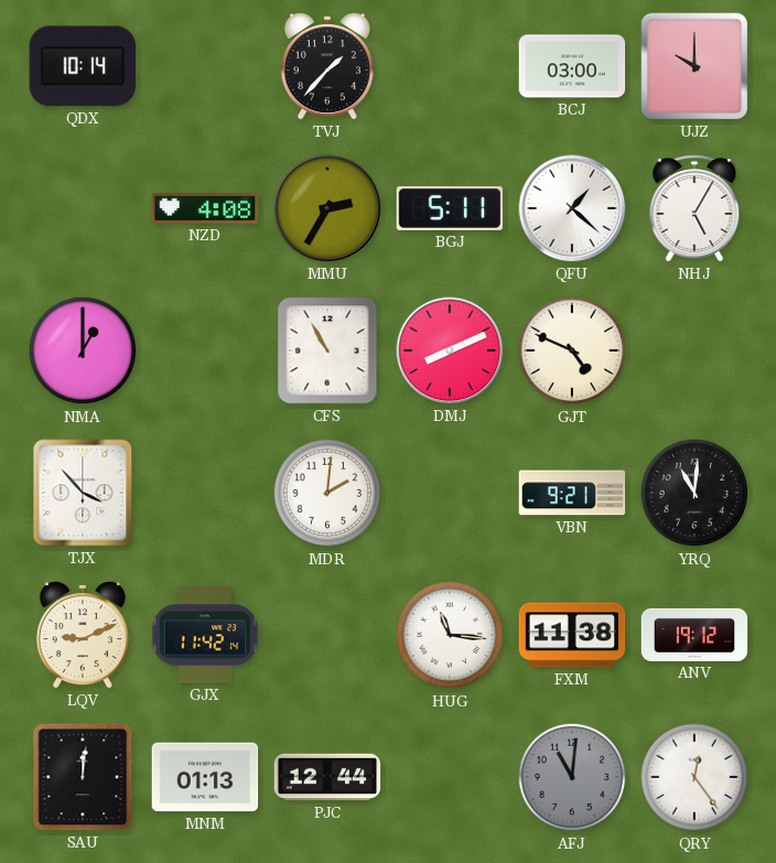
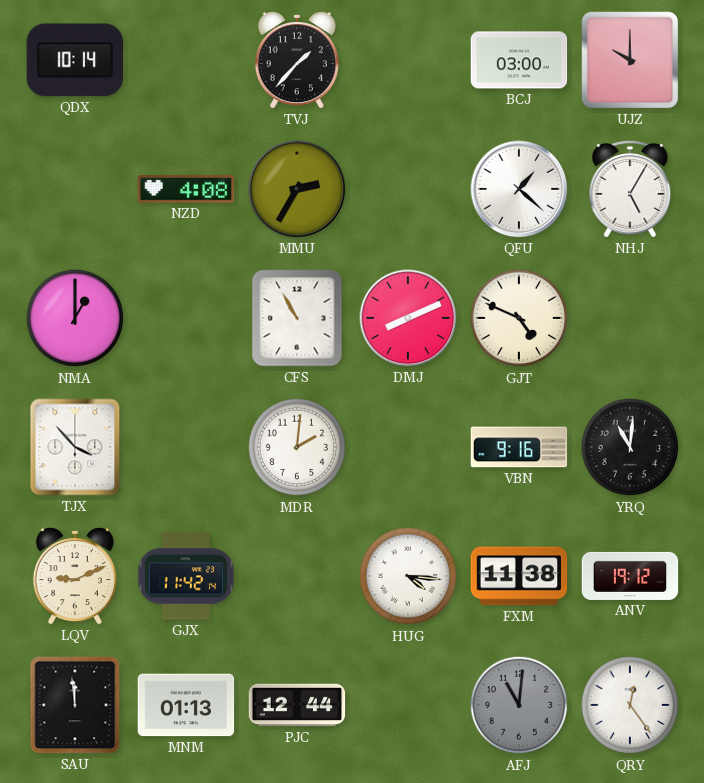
BGJ: 5:11 -> none
VBN: 9:21 -> 9:16
HUG: 11:16 -> 4:16
SAU: 12:01 -> 11:59
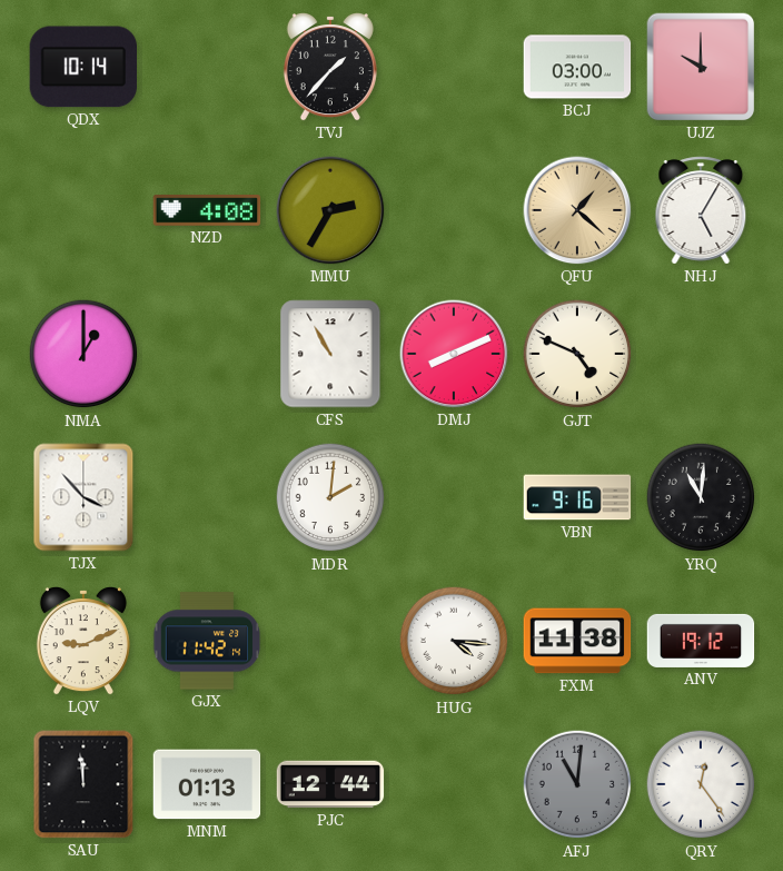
QFU dial: white -> champagne
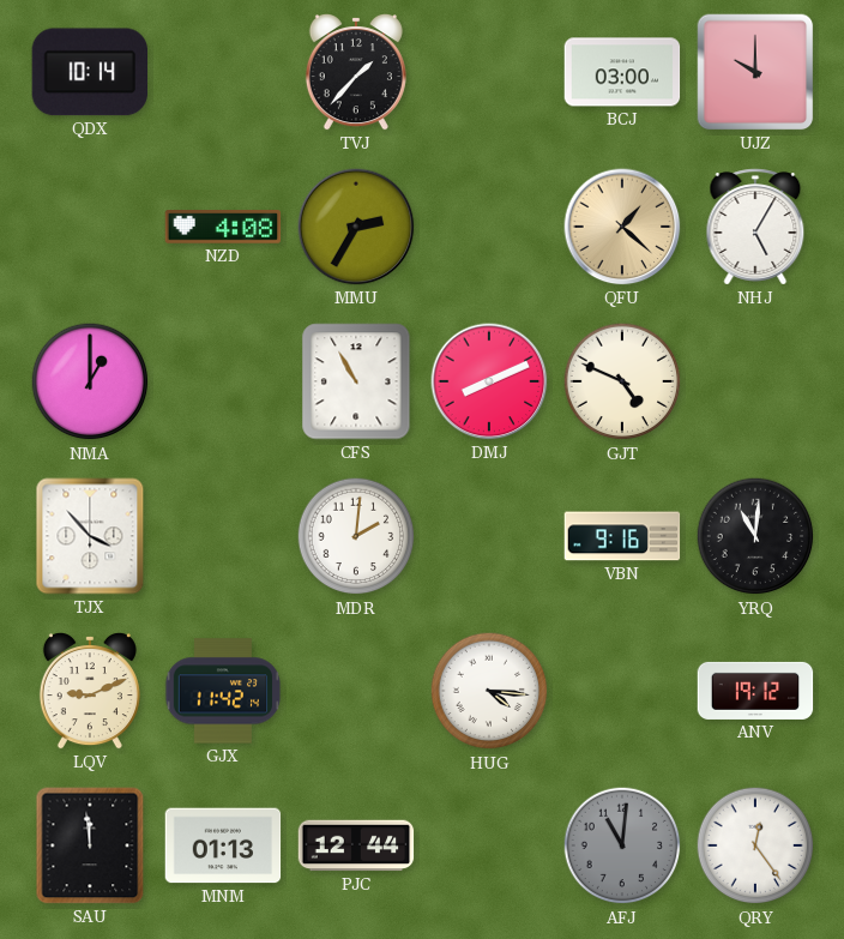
FXM: 11:38 -> none
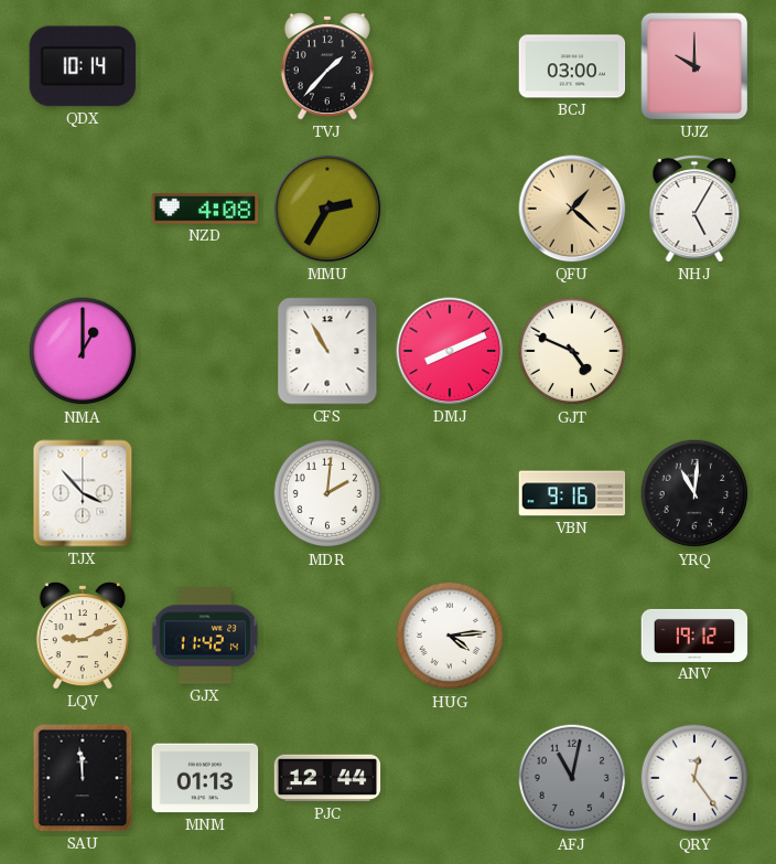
HUG: 4:16 -> 4:14
AFJ: 11:01 -> 11:02
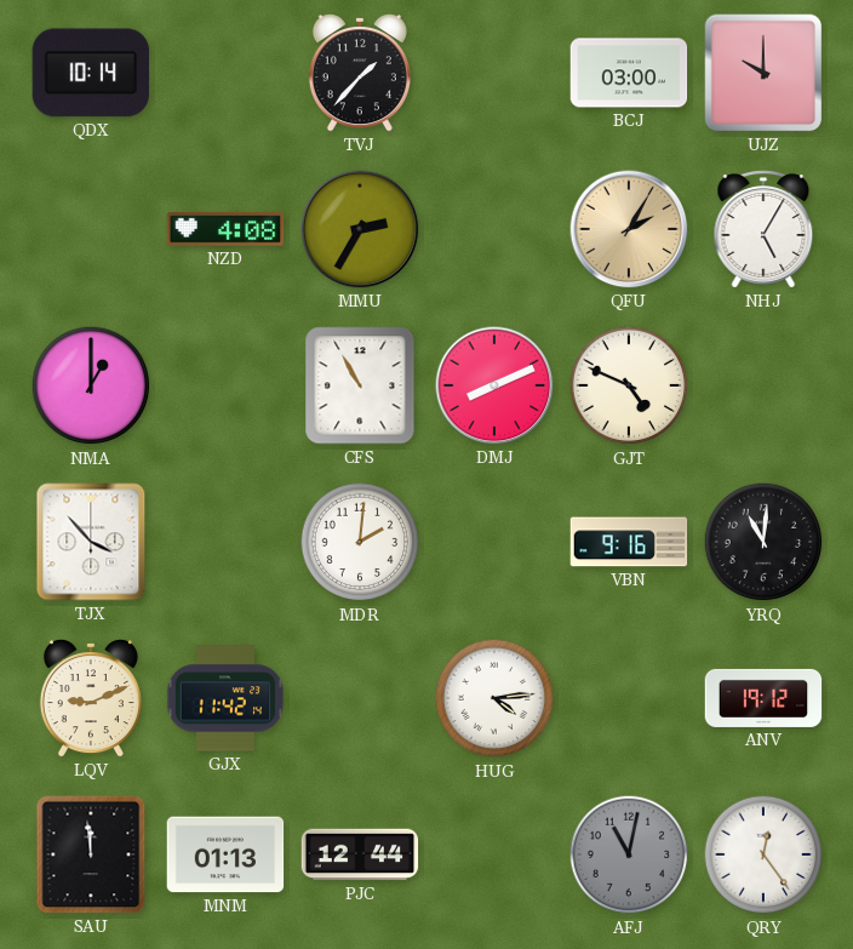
QFU: 1:22 -> 2:05
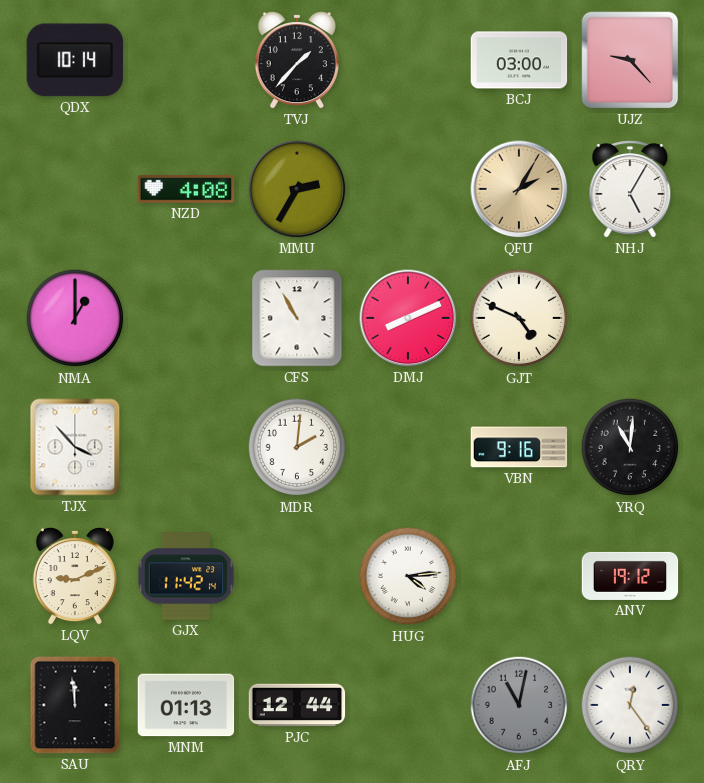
UJZ: 10:00 -> 9:23
